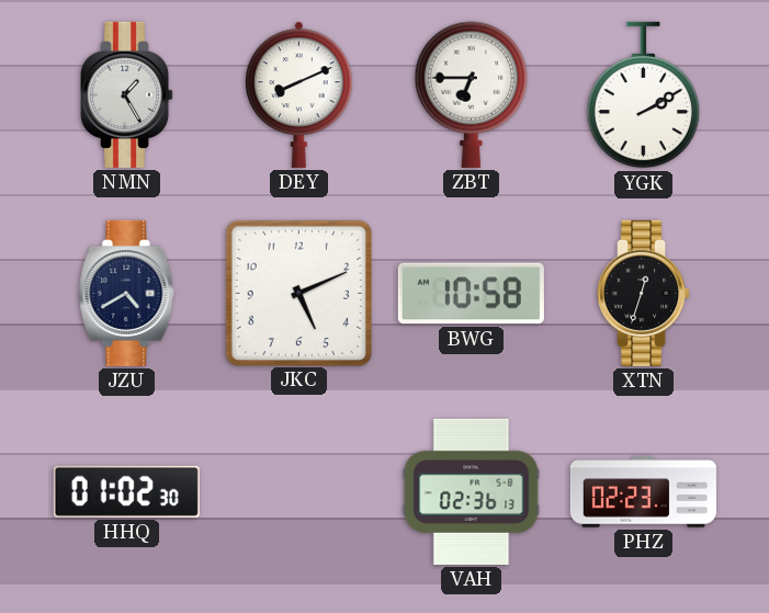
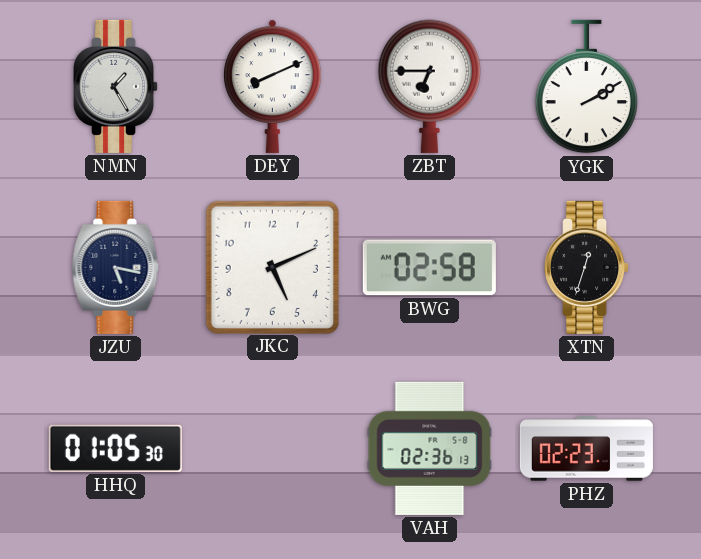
JZU: 4:40 -> 5:17
BWG: 10:58 -> 02:58
HHQ: 01:02 -> 01:05
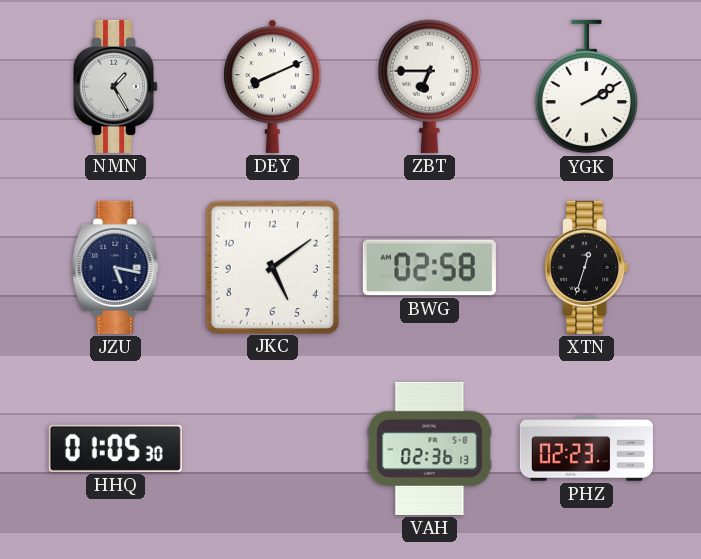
JKC: 5:11 -> 5:09
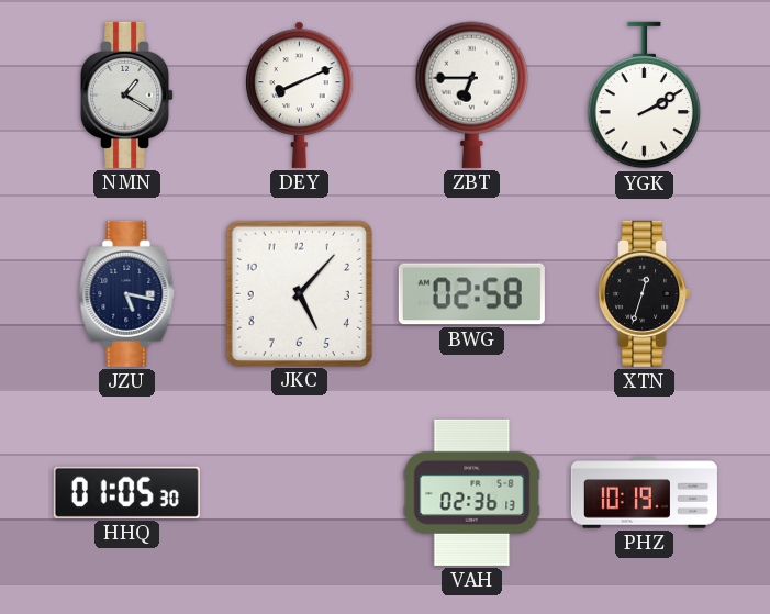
NMN: 1:25 -> 1:20
JKC: 5:09 -> 5:07
PHZ: 02:23 -> 10:19
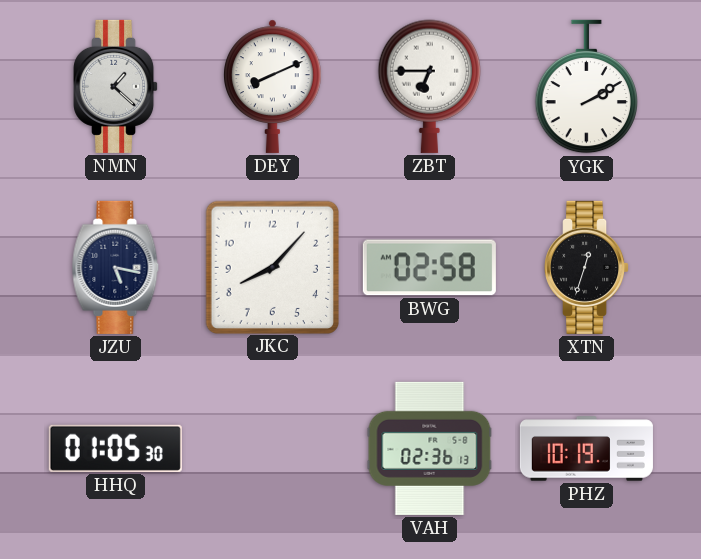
NMN: 1:20 -> 1:22
JKC: 5:07 -> 8:07
